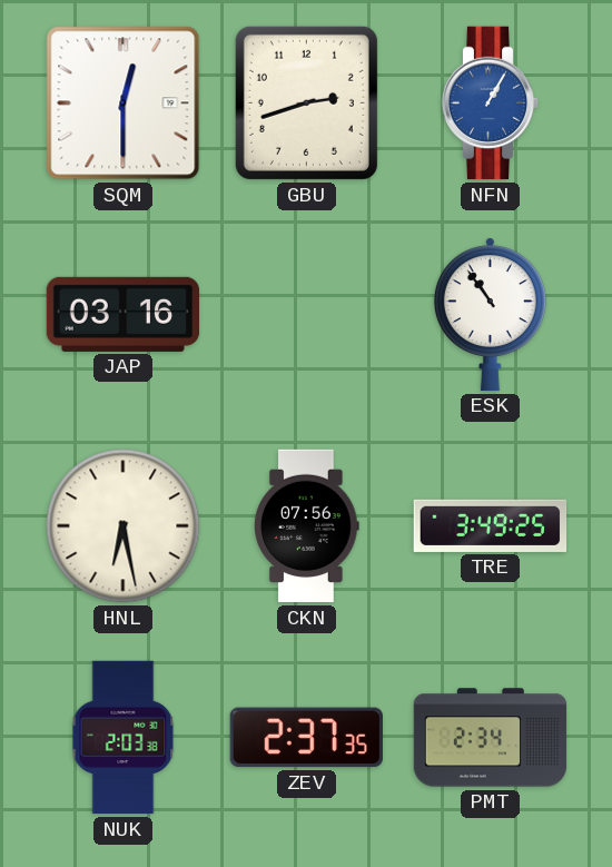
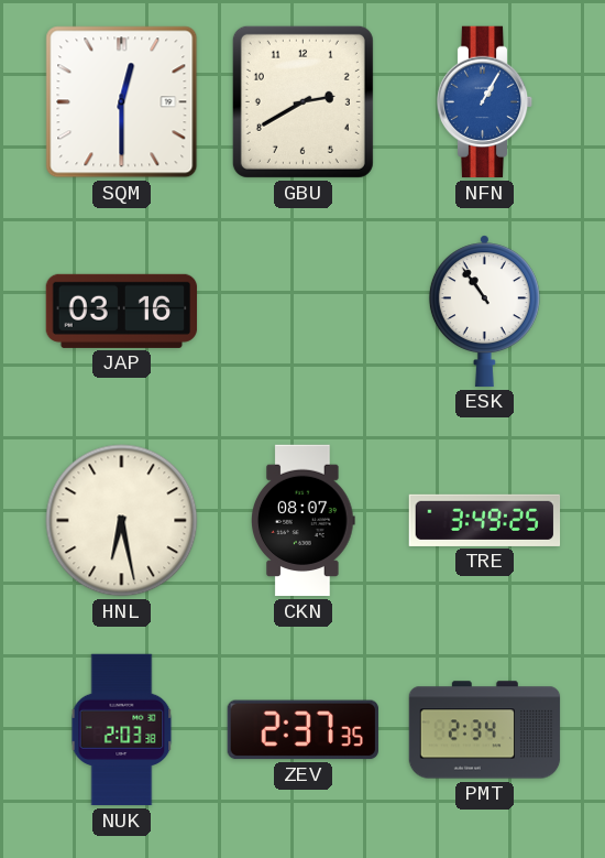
GBU: 2:42 -> 2:40
CKN: 07:56 -> 08:07
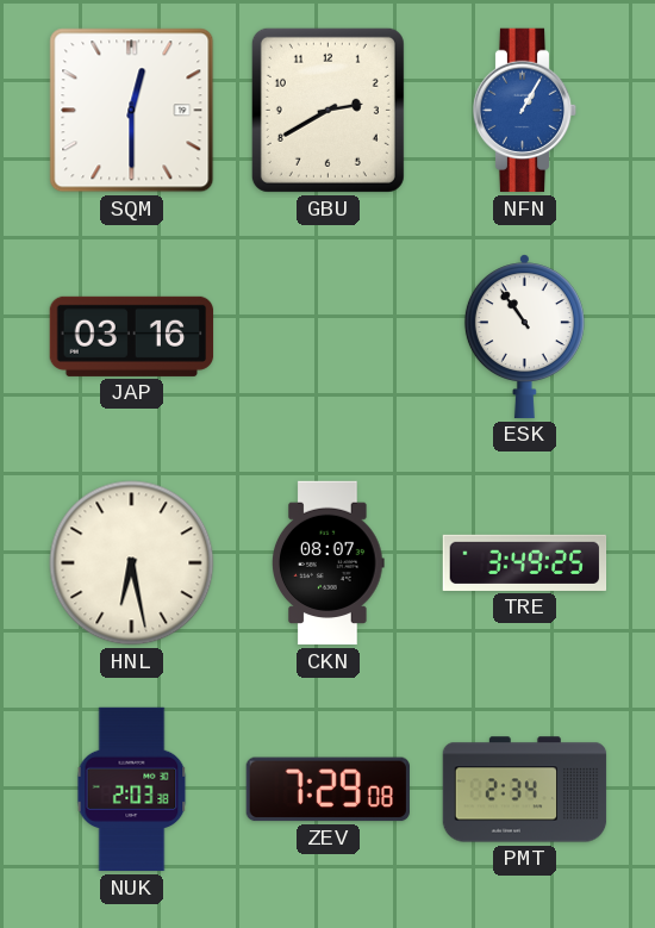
ZEV: 2:37 -> 7:29
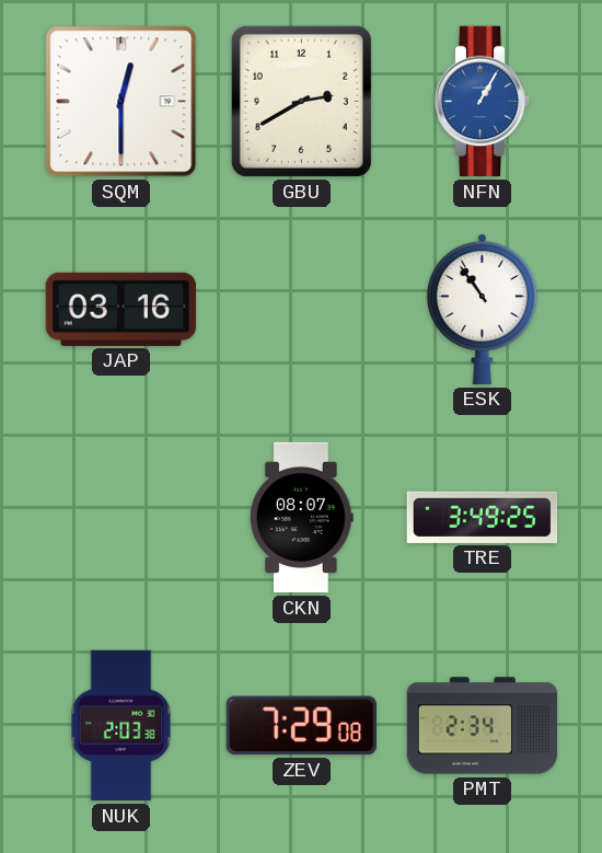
HNL: 6:28 -> none
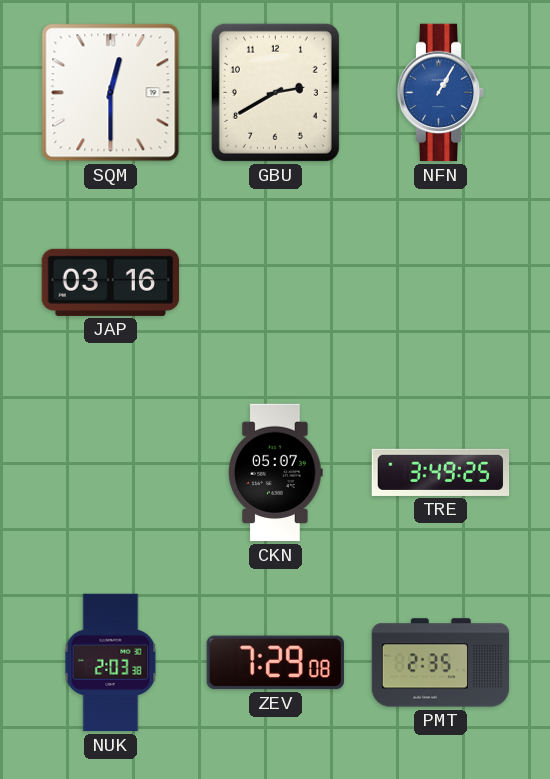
ESK: 10:54 -> none
CKN: 08:07 -> 05:07
PMT: 2:34 -> 2:35
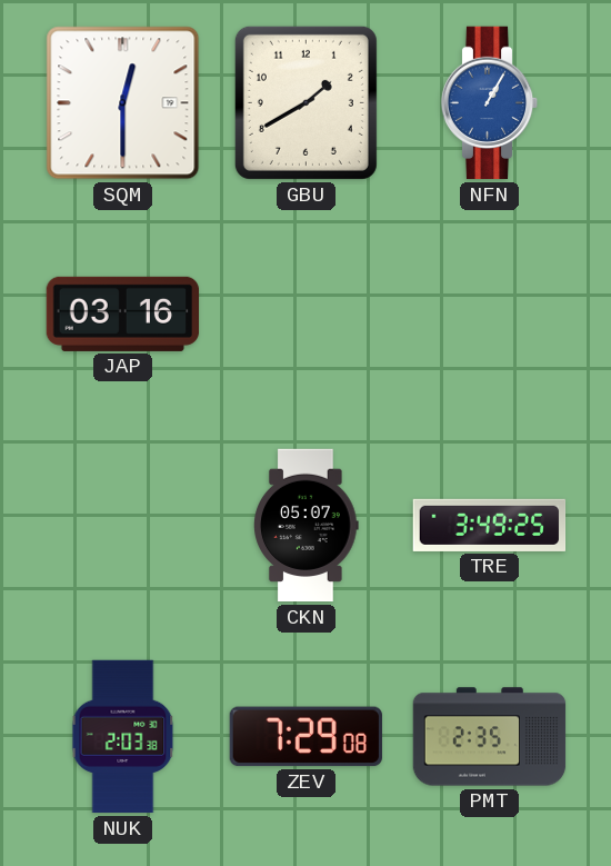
GBU: 2:40 -> 1:40
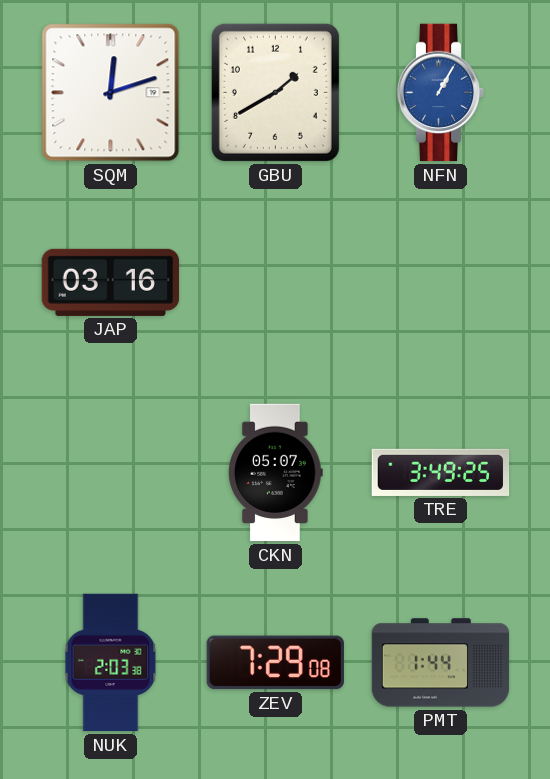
SQM: 12:30 -> 12:12
PMT: 2:35 -> 1:44
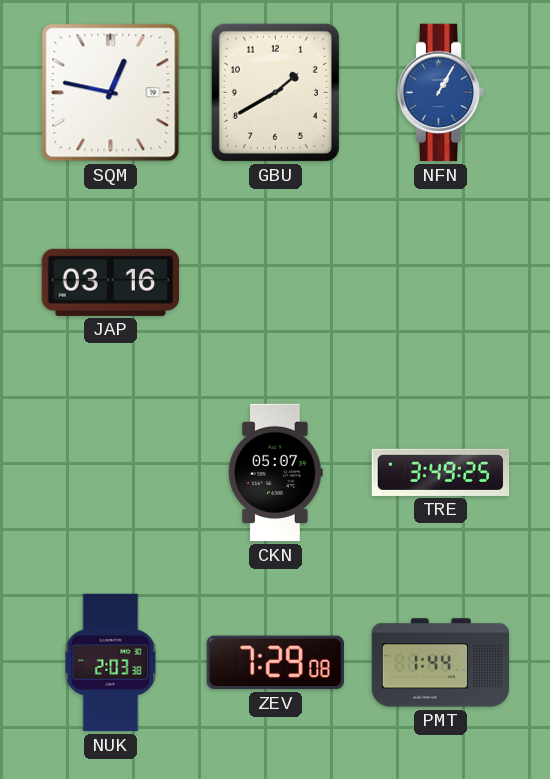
SQM: 12:12 -> 12:47
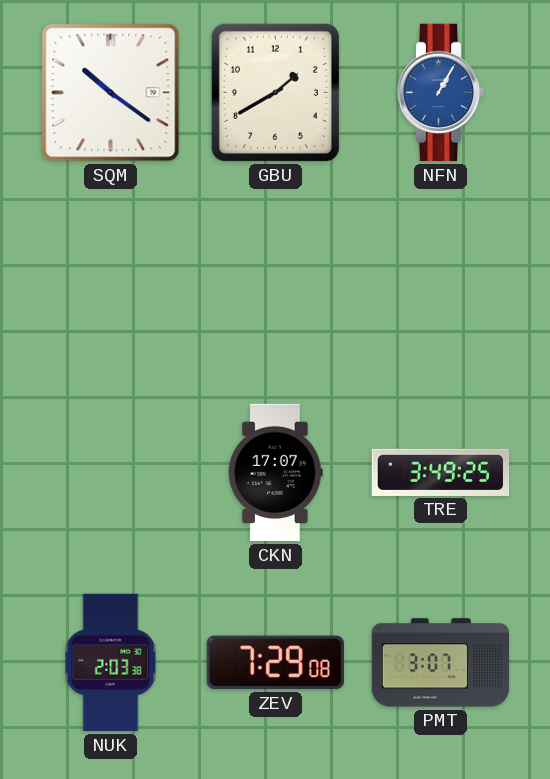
SQM: 12:47 -> 10:21
JAP: 03:16 -> none
CKN: 05:07 -> 17:07
PMT: 1:44 -> 3:07
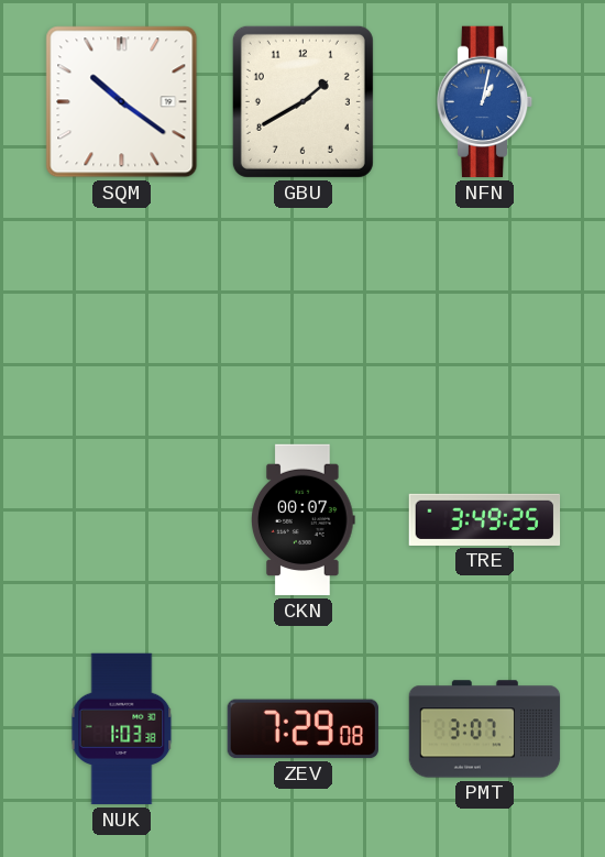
NFN: 1:05 -> 1:02
CKN: 17:07 -> 00:07
NUK: 2:03 -> 1:03
